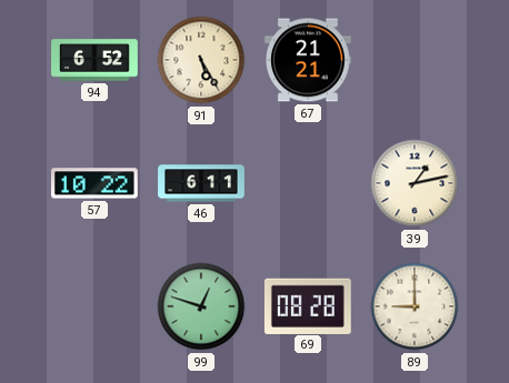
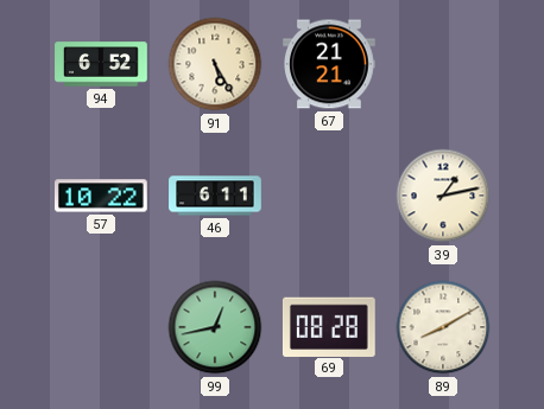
99: 12:48 -> 12:43
89: 9:00 -> 8:10
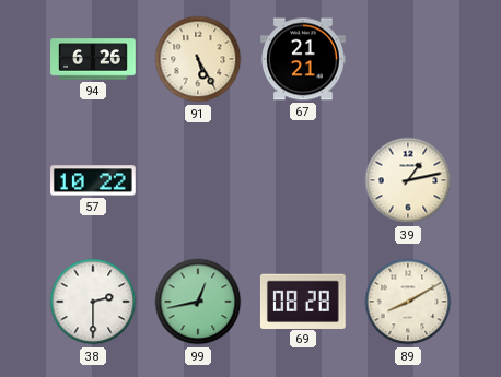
94: 6:52 -> 6:26
46: 6:11 -> none
38: none -> 2:30
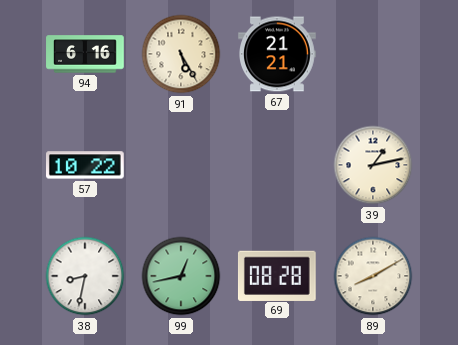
94: 6:26 -> 6:16
38: 2:30 -> 8:32
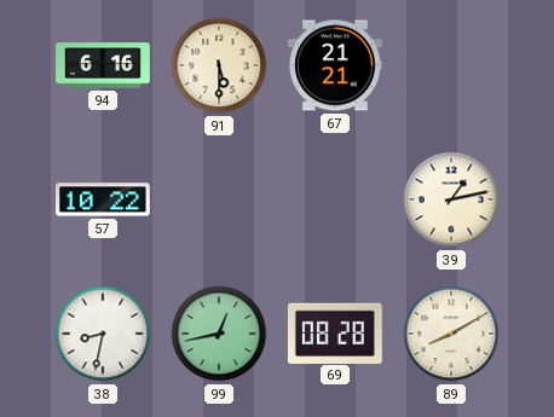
91: 5:25 -> 5:30
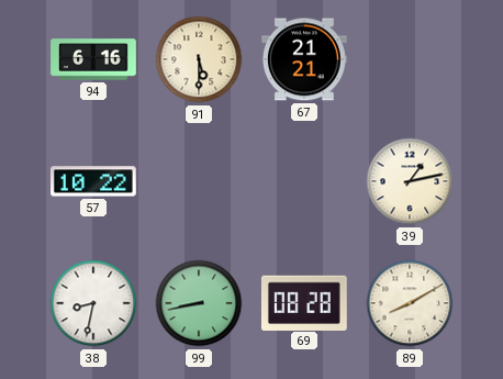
99: 12:43 -> 8:43
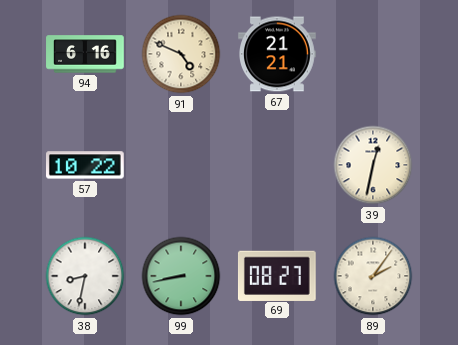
91: 5:30 -> 4:49
39: 1:13 -> 12:32
69: 08:28 -> 08:27
89: 8:10 -> 2:06
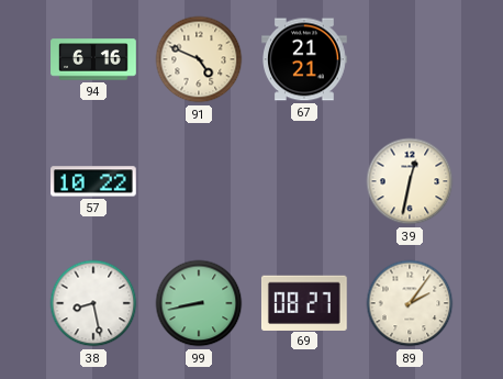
38: 8:32 -> 8:28
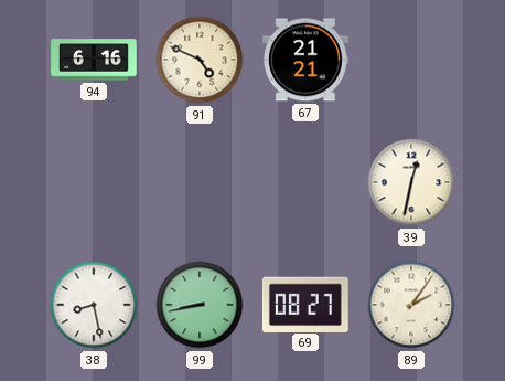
57: 10:22 -> none
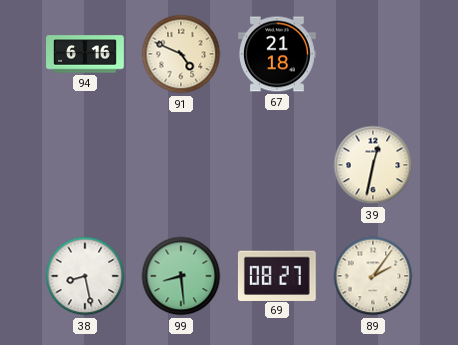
67: 21:21 -> 21:18
99: 8:43 -> 8:29
